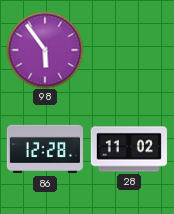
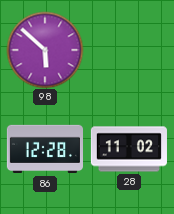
98: 5:54 -> 5:52
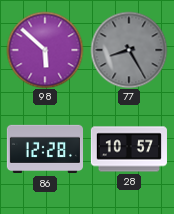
77: none -> 8:25
28: 11:02 -> 10:57
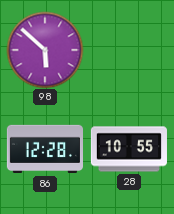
77: 8:25 -> none
28: 10:57 -> 10:55
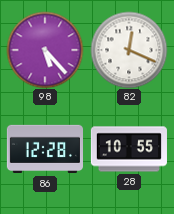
98: 5:52 -> 5:23
82: none -> 12:19
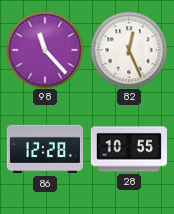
98: 5:23 -> 11:23
82: 12:19 -> 12:26
